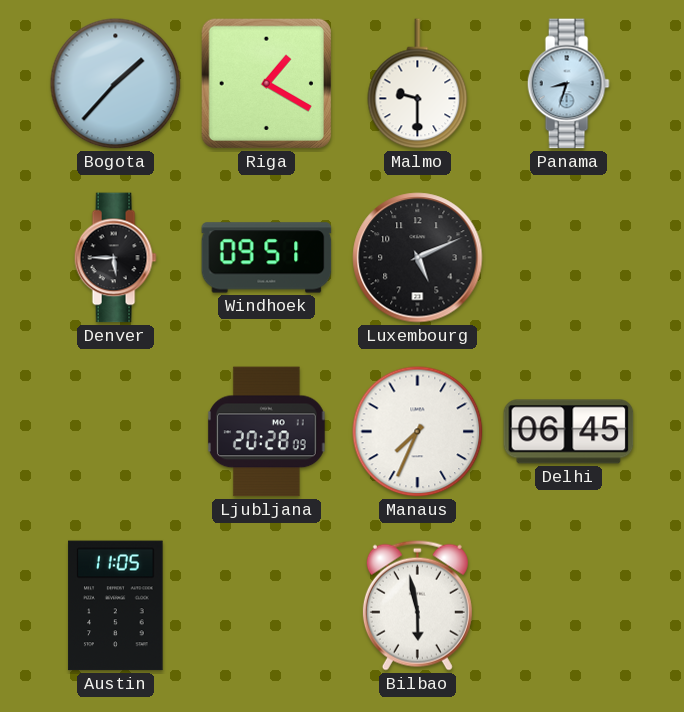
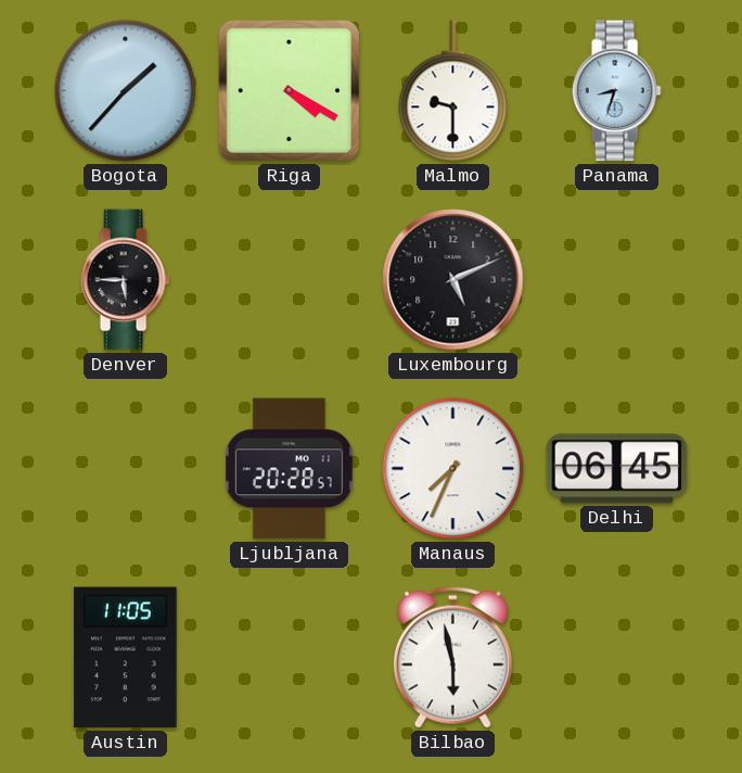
Riga: 1:20 -> 4:20
Windhoek: 09:51 -> none
Ljubljana: 20:28:09 -> 20:28:57
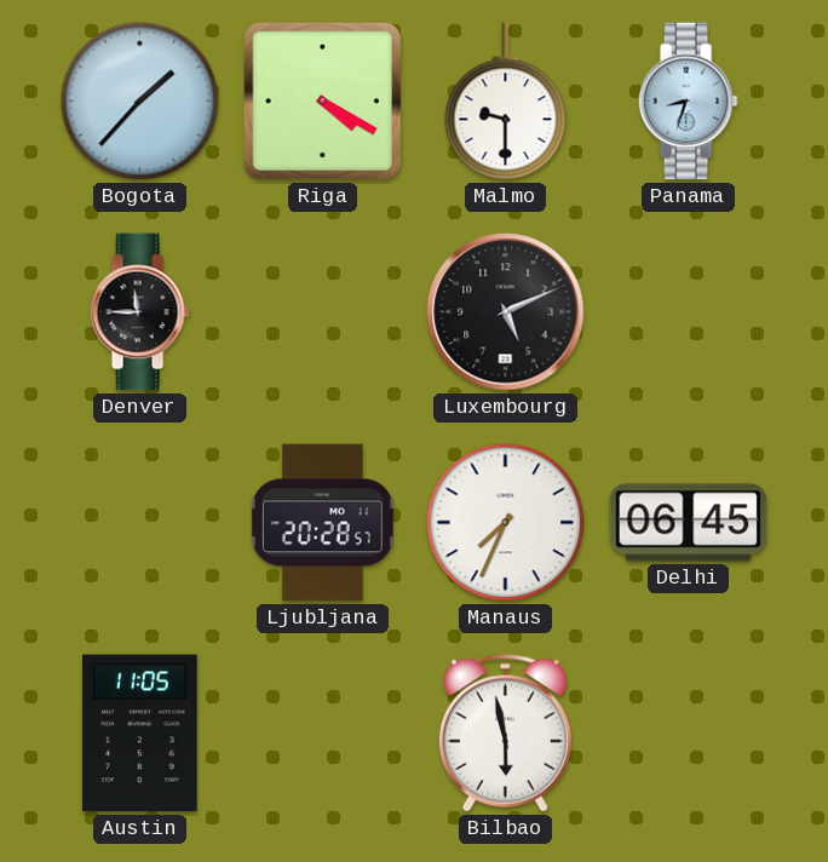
Denver: 5:45 -> 11:45
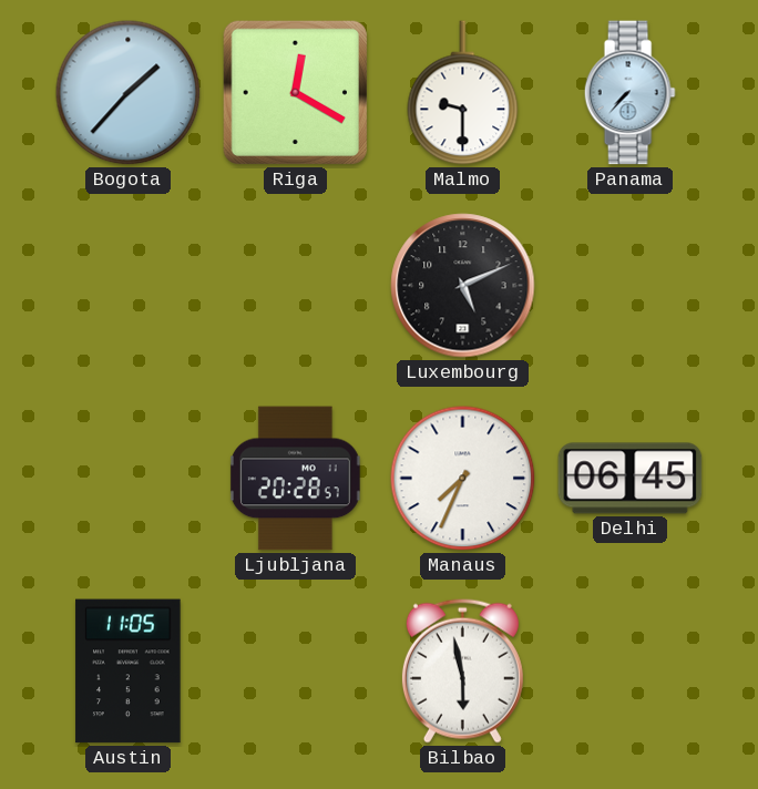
Riga: 4:20 -> 12:20
Panama: 8:33 -> 7:37
Denver: 11:45 -> none
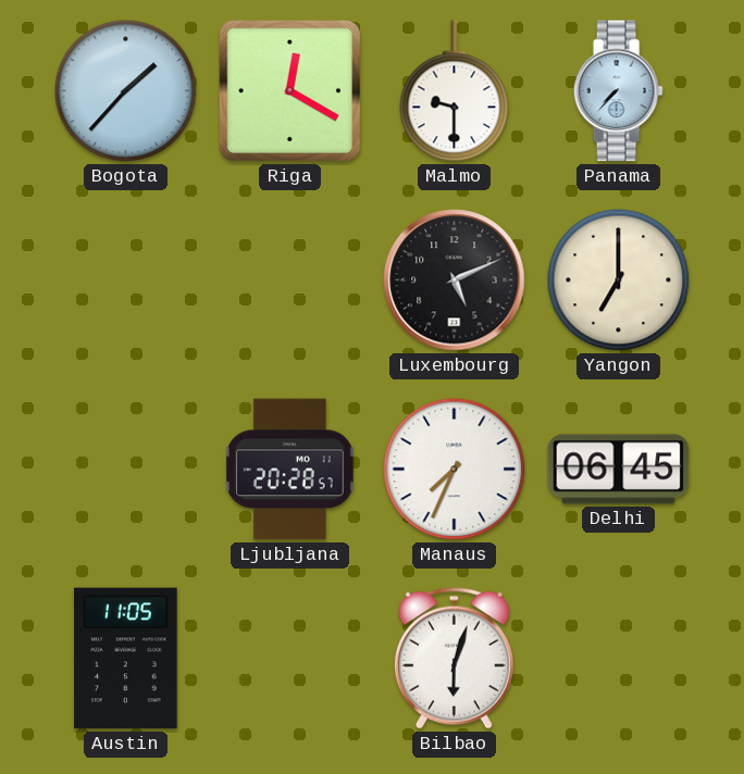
Yangon: none -> 7:00
Bilbao: 5:58 -> 6:03
